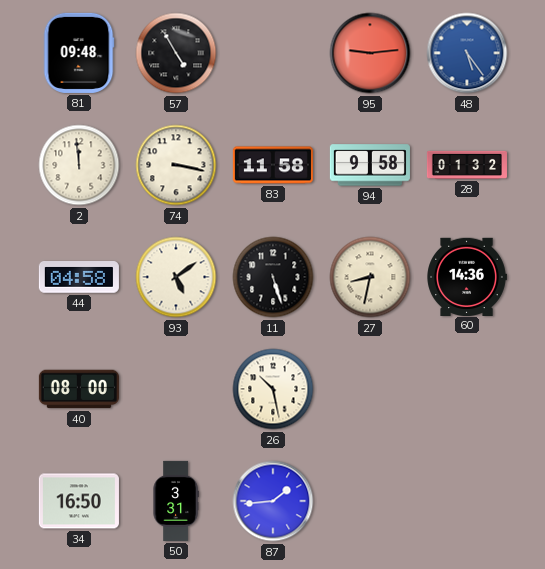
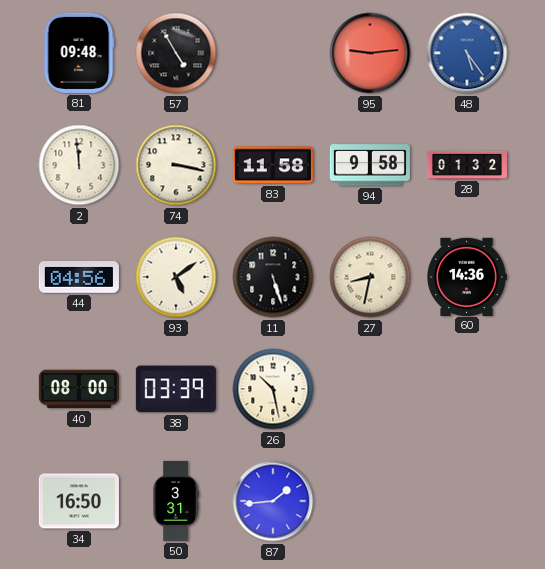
44: 04:58 -> 04:56
38: none -> 03:39
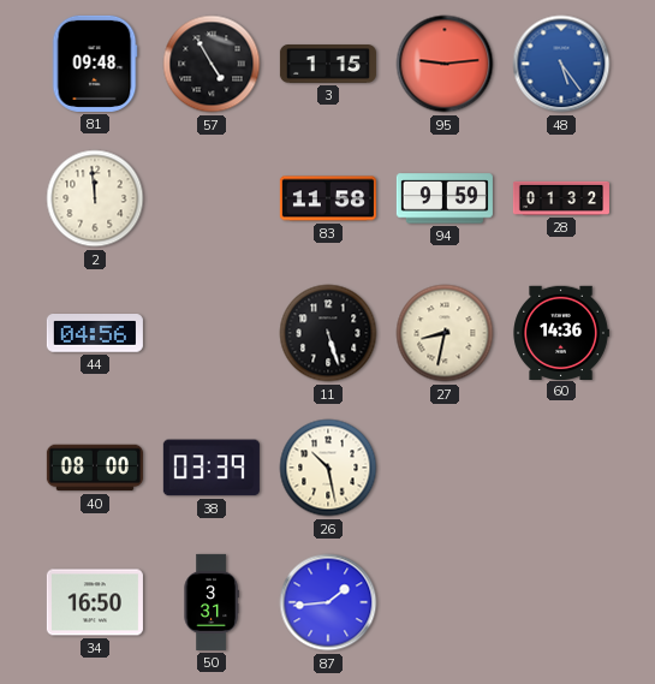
3: none -> 1:15
74: 3:17 -> none
94: 9:58 -> 9:59
93: 5:09 -> none
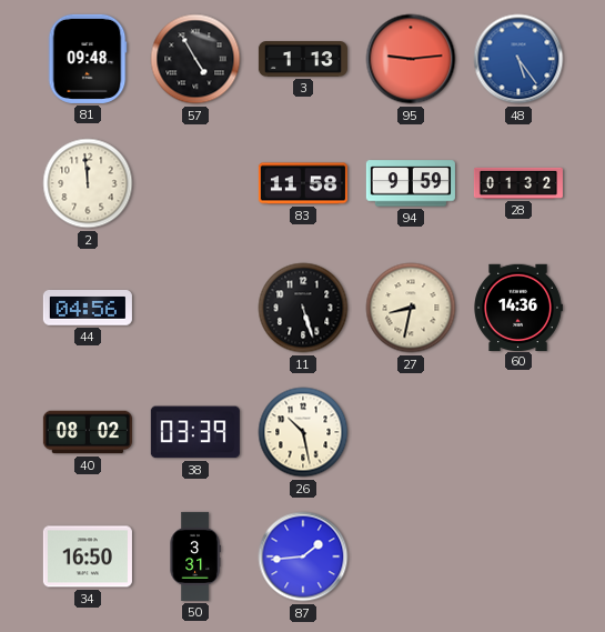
3: 1:15 -> 1:13
40: 08:00 -> 08:02
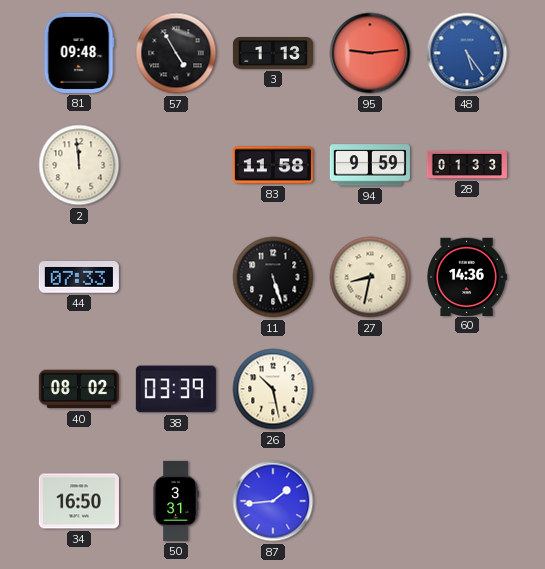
28: 01:32 -> 01:33
44: 04:56 -> 07:33
